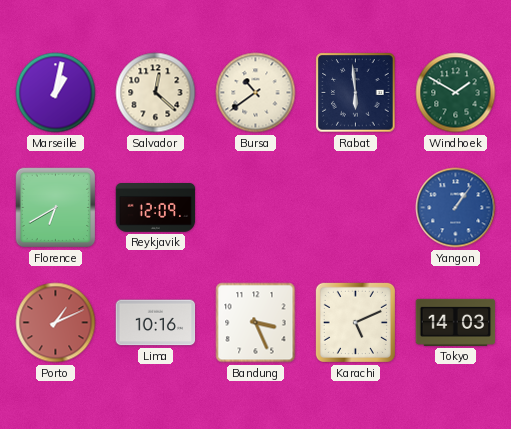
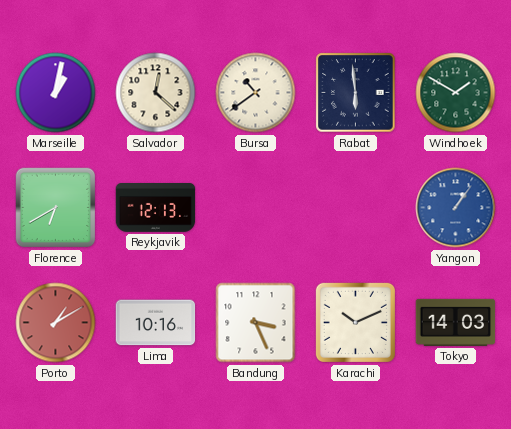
Reykjavik: 12:09 -> 12:13
Porto: 1:11 -> 1:10
Karachi: 5:11 -> 10:11
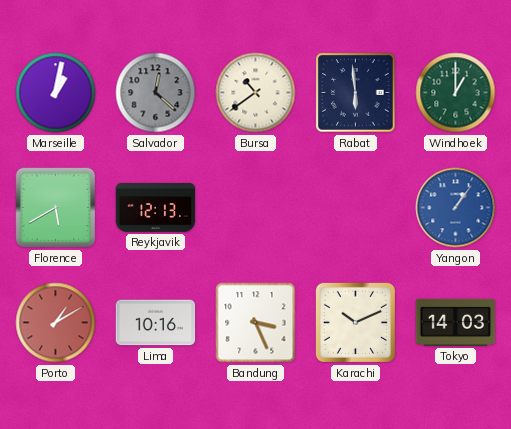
Salvador dial: cream -> grey
Windhoek: 1:50 -> 1:00
Florence: 6:40 -> 5:40
